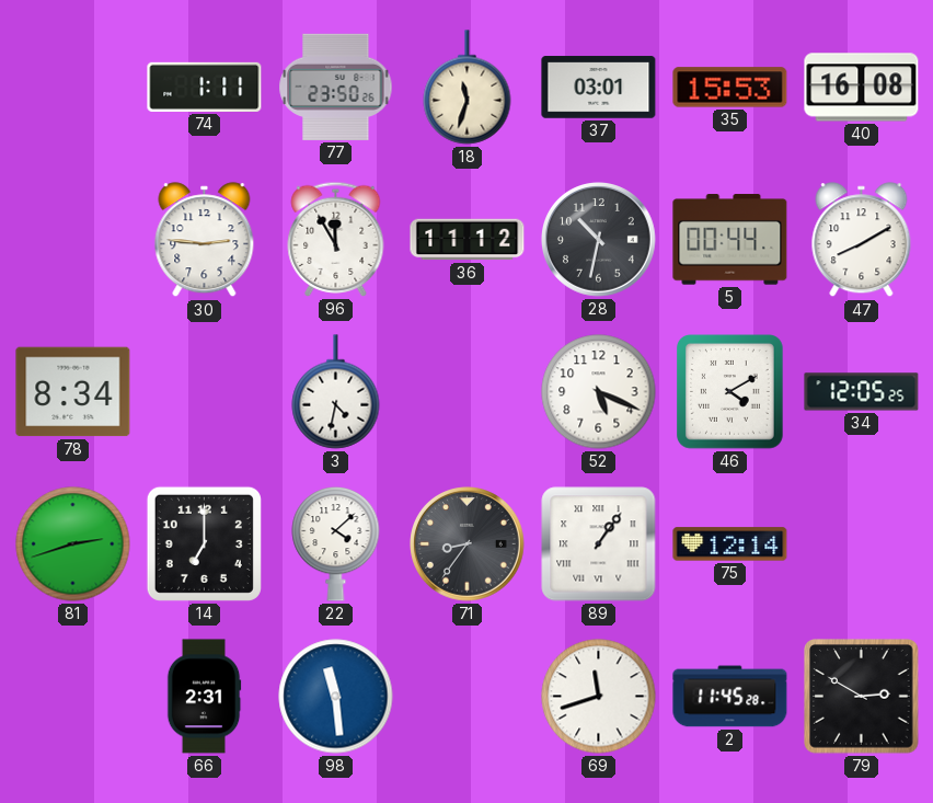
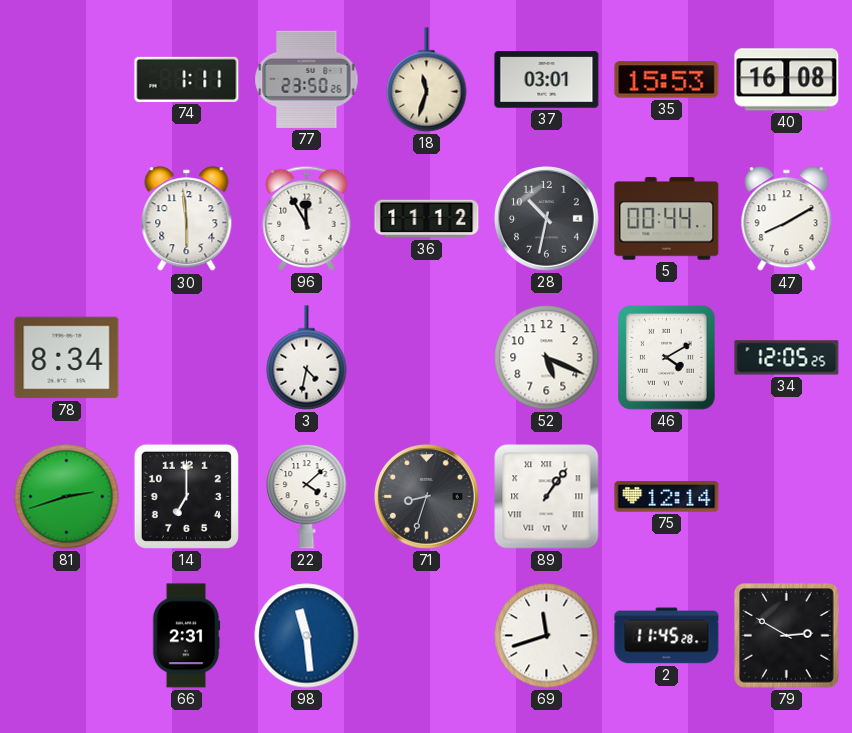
30: 2:46 -> 5:59
71: 8:36 -> 8:33
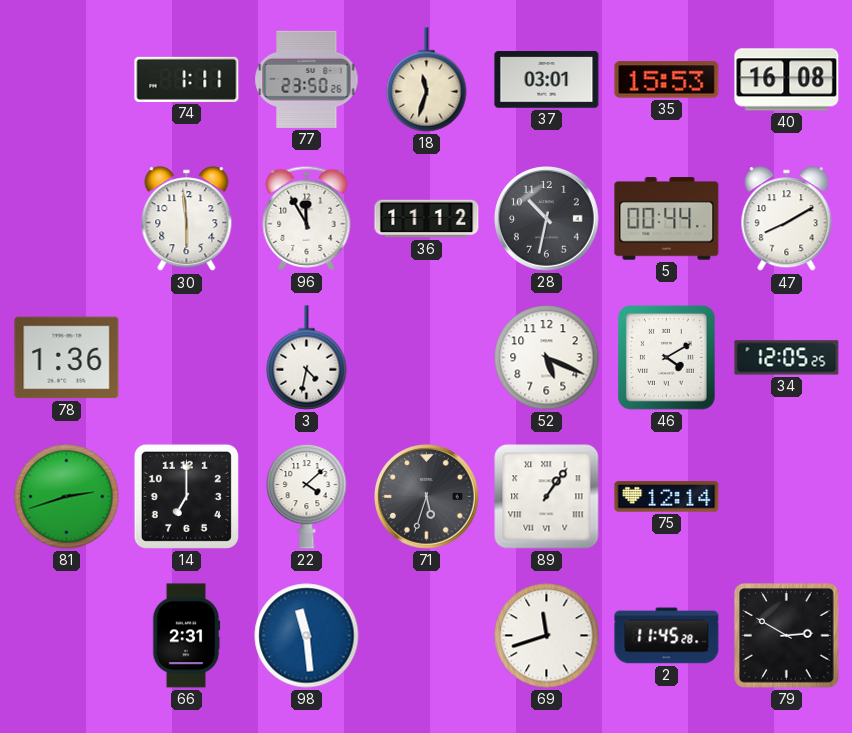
78: 8:34 -> 1:36
71: 8:33 -> 5:33
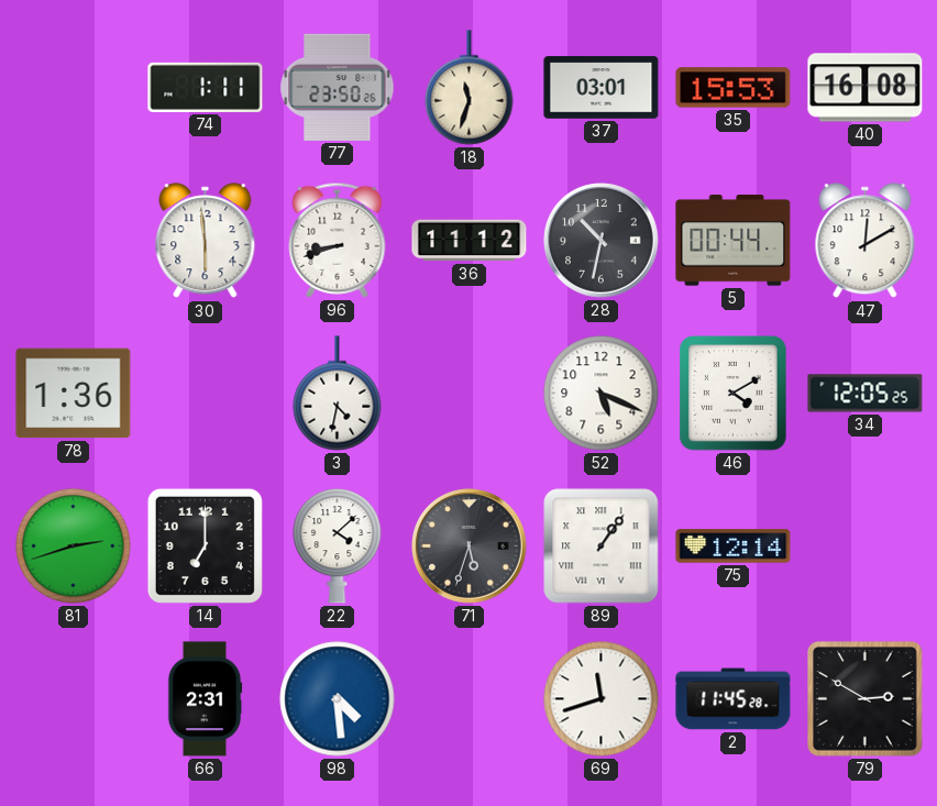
96: 11:55 -> 8:42
47: 8:10 -> 12:10
98: 11:29 -> 4:29
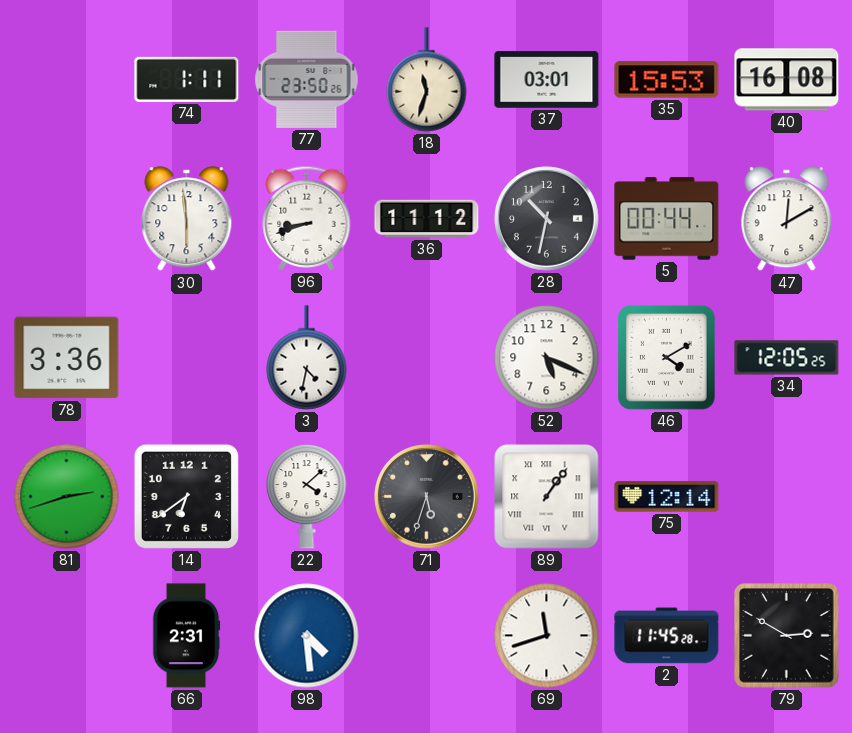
78: 1:36 -> 3:36
14: 7:00 -> 6:39
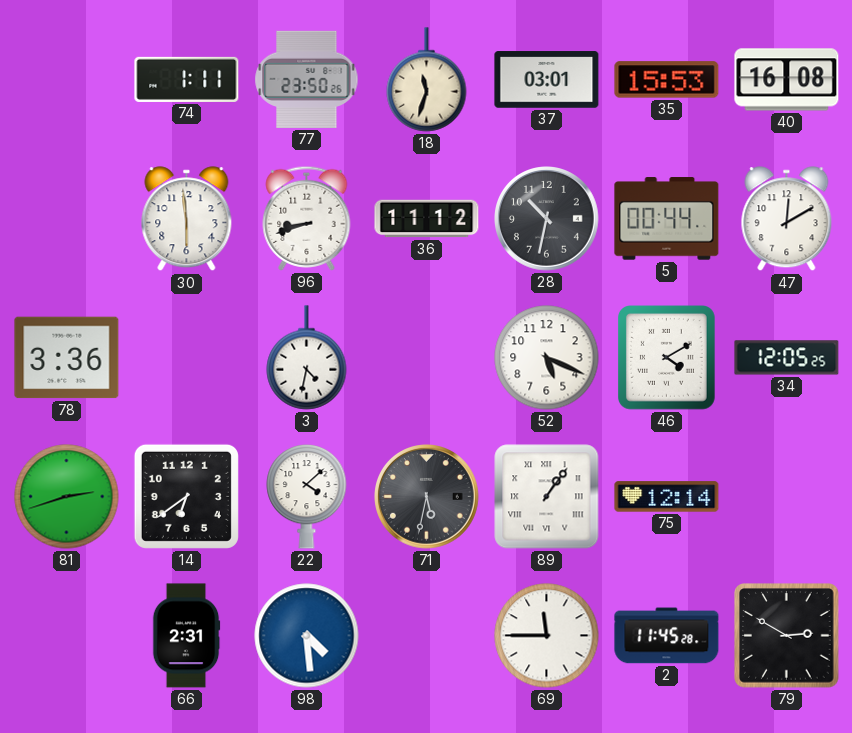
71: 5:33 -> 5:32
69: 11:42 -> 11:45
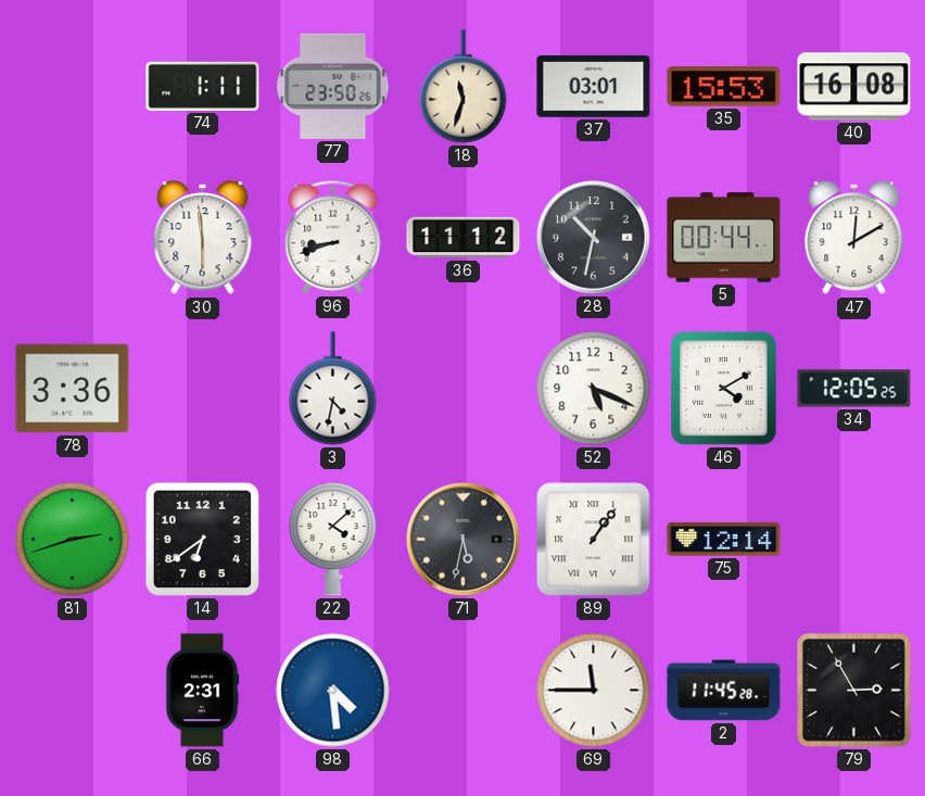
79: 2:50 -> 2:55
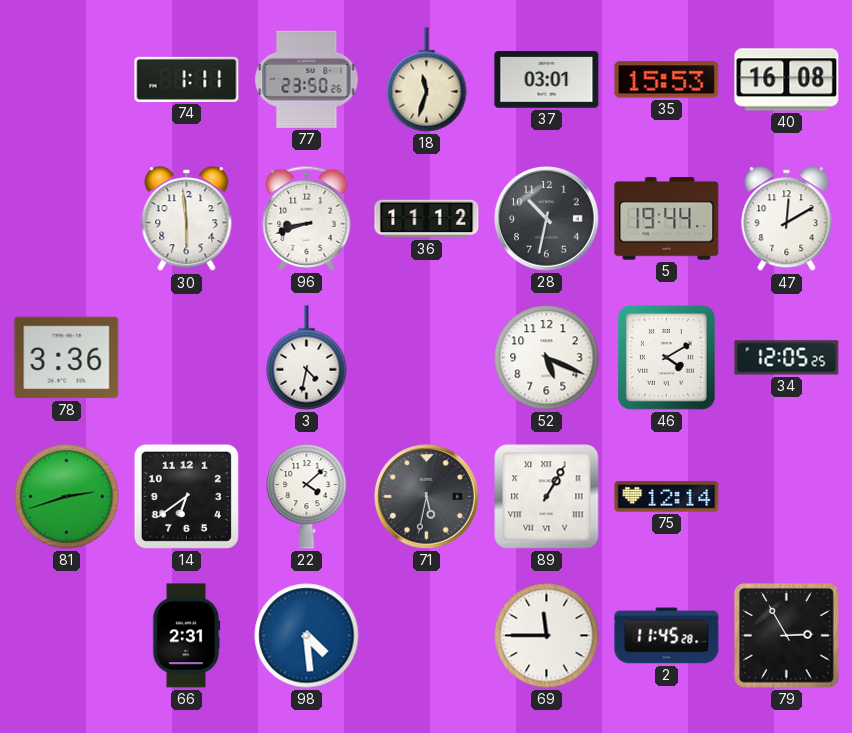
5: 00:44 -> 19:44
89: 1:06 -> 1:05
